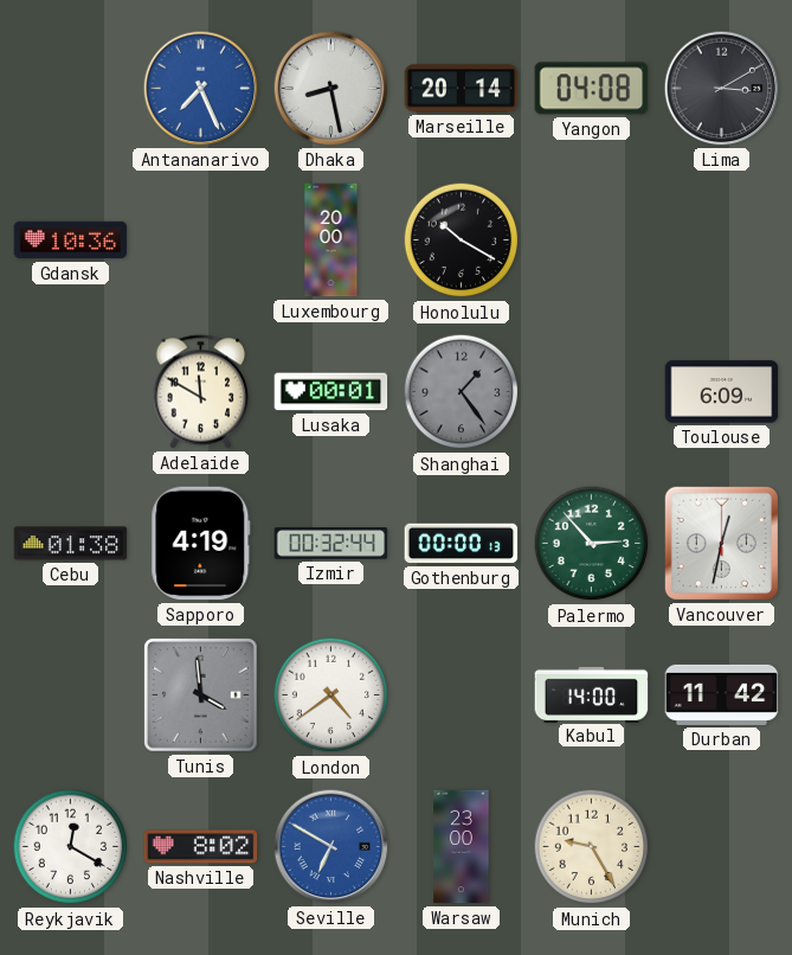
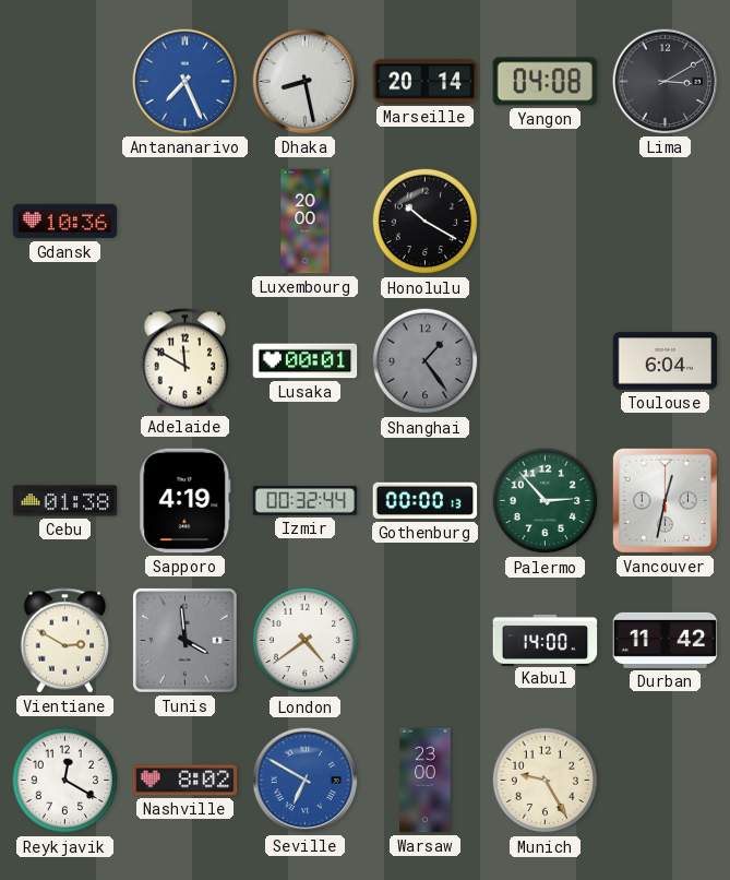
Toulouse: 6:09 -> 6:04
Vientiane: none -> 2:50
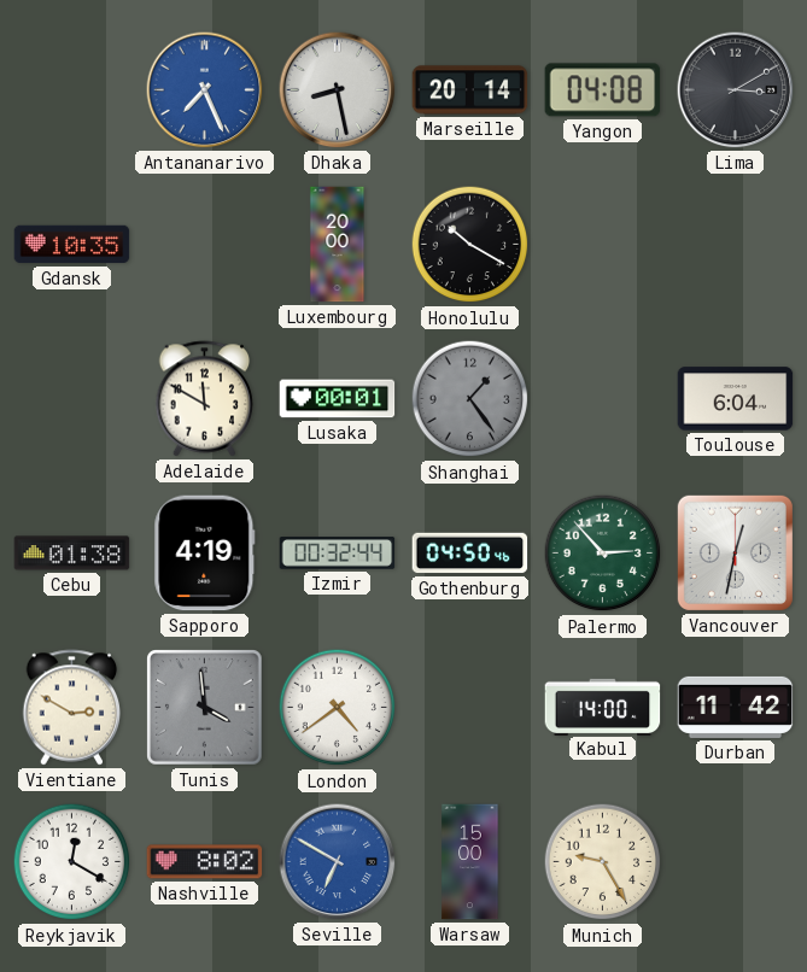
Gdansk: 10:36 -> 10:35
Gothenburg: 00:00 -> 04:50
Warsaw: 23:00 -> 15:00
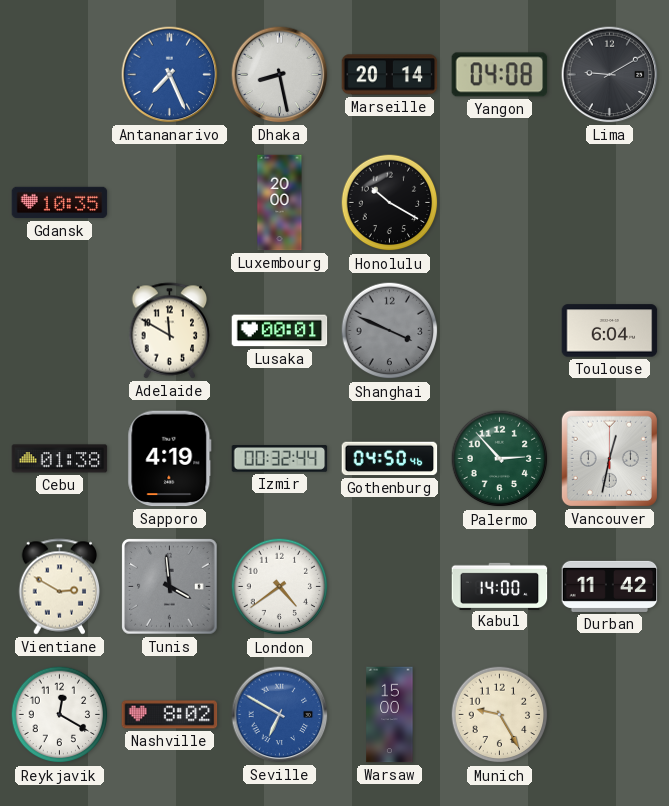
Lima: 3:10 -> 9:10
Shanghai: 1:24 -> 3:49
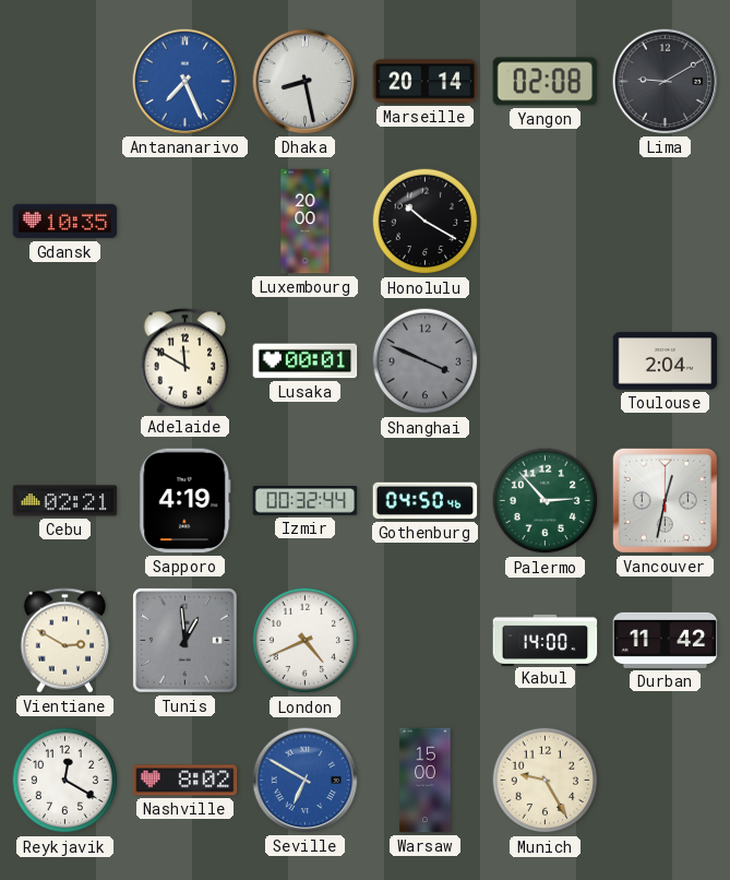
Yangon: 04:08 -> 02:08
Toulouse: 6:04 -> 2:04
Cebu: 01:38 -> 02:21
Tunis: 3:59 -> 12:59
London: 4:39 -> 4:41
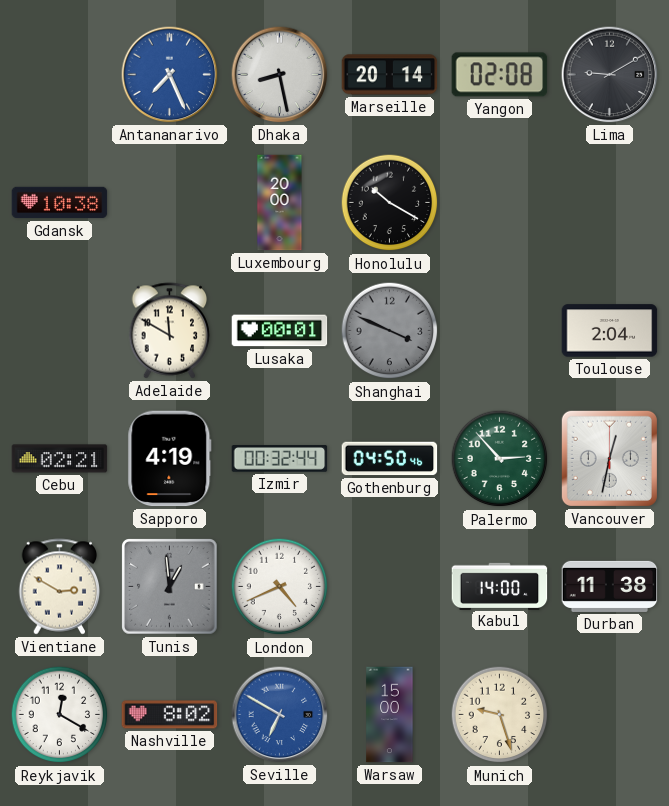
Gdansk: 10:35 -> 10:38
Durban: 11:42 -> 11:38
Munich: 9:25 -> 9:27
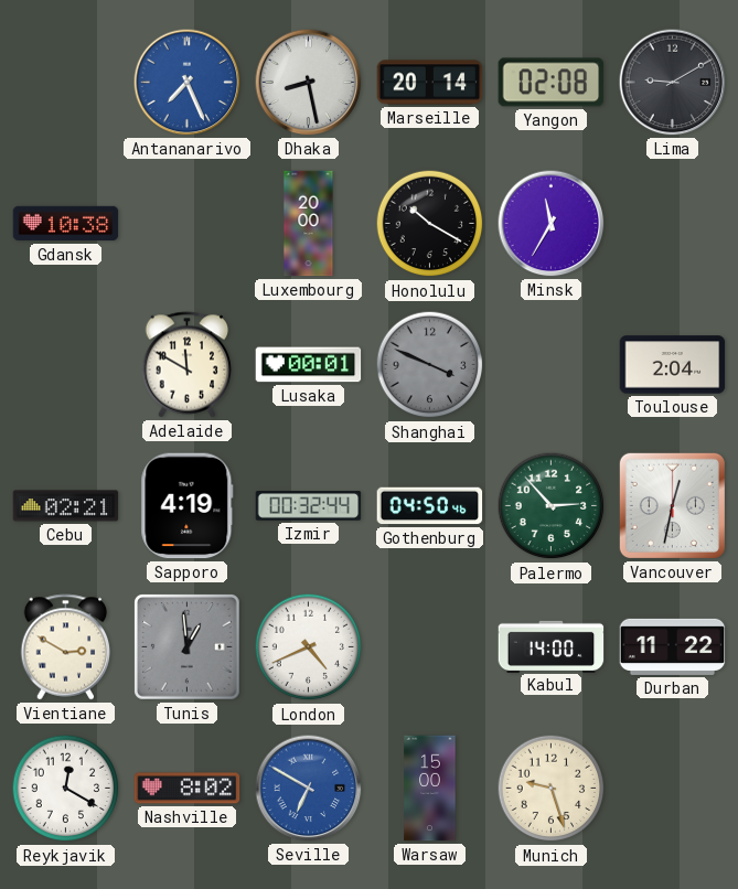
Minsk: none -> 11:35
Durban: 11:38 -> 11:22
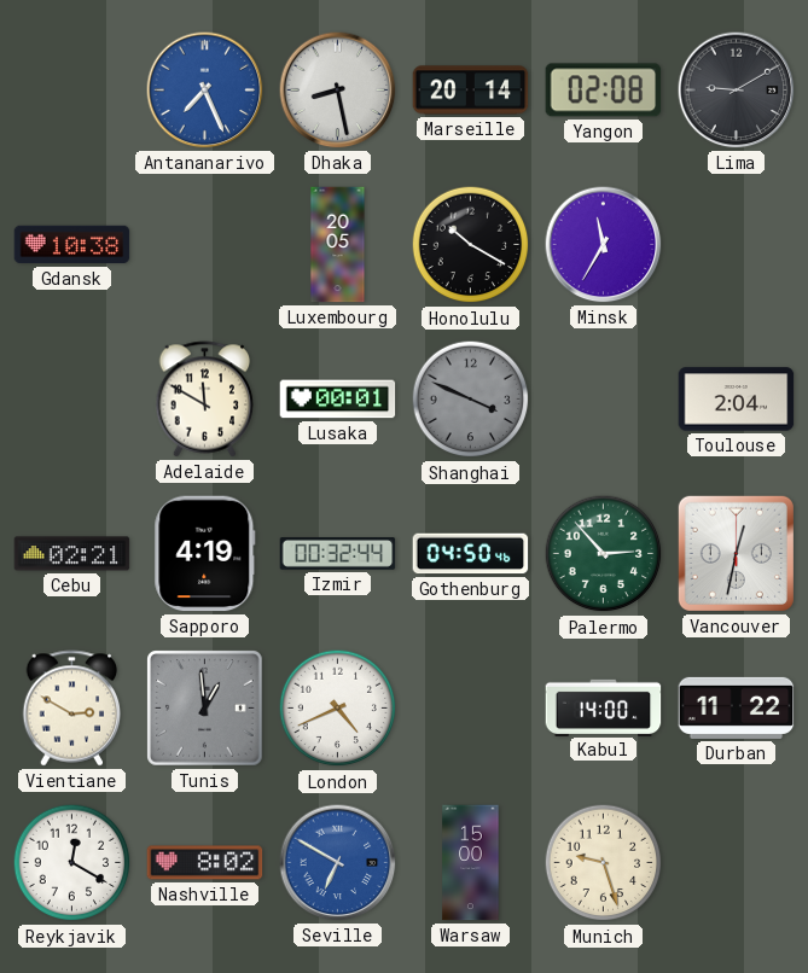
Luxembourg: 20:00 -> 20:05
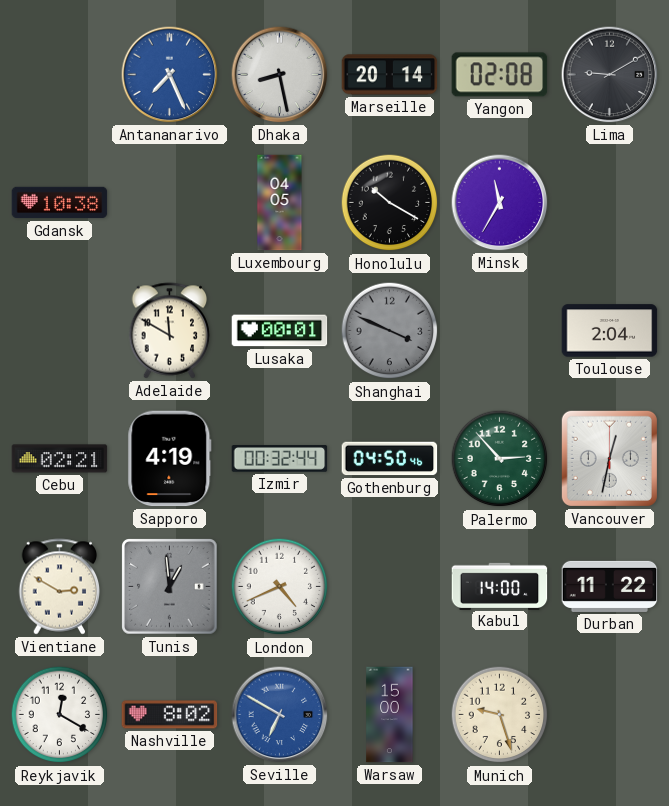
Luxembourg: 20:05 -> 04:05
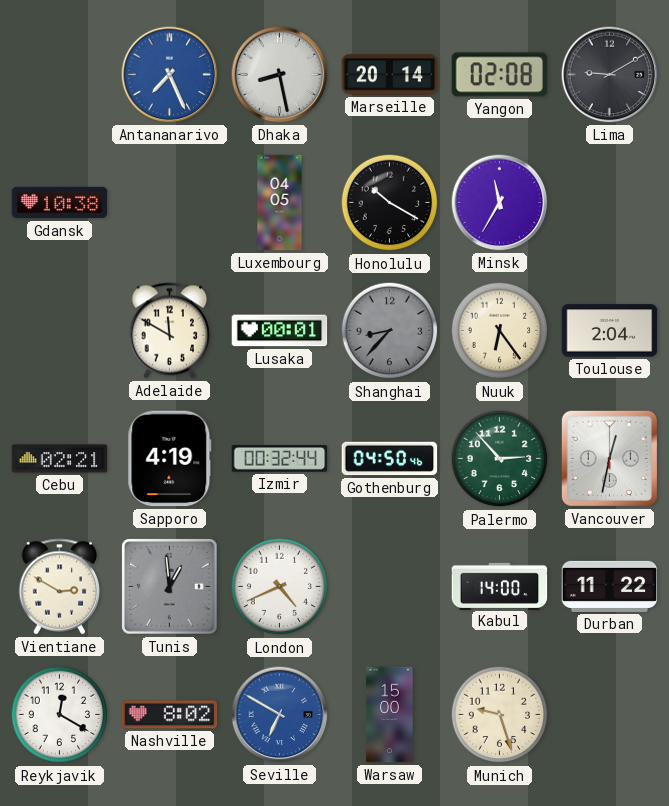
Shanghai: 3:49 -> 8:37
Nuuk: none -> 6:24
